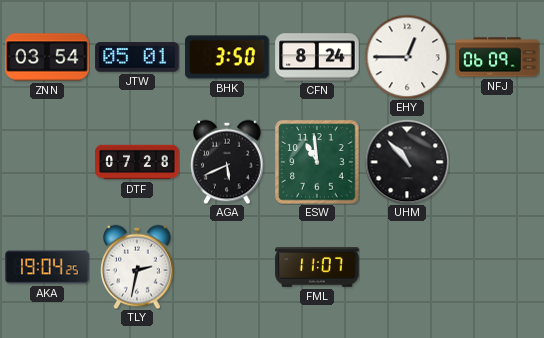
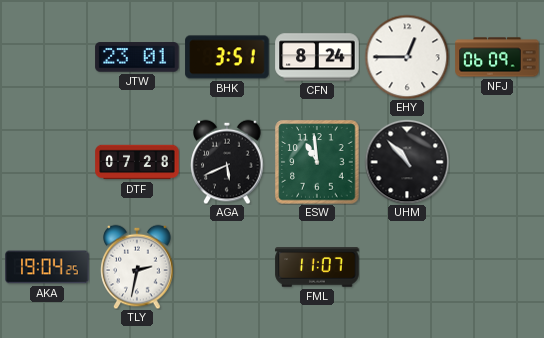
ZNN: 03:54 -> none
JTW: 05:01 -> 23:01
BHK: 3:50 -> 3:51
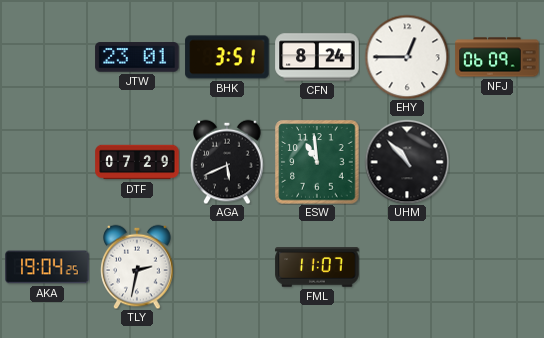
DTF: 07:28 -> 07:29
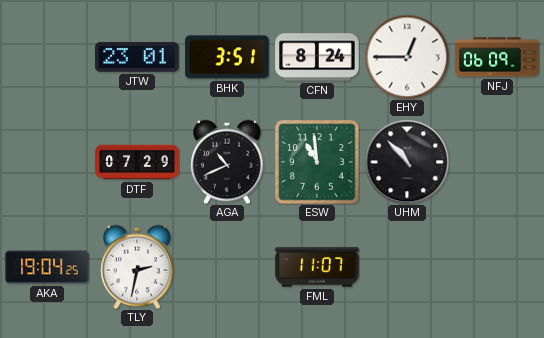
AGA: 5:41 -> 10:41
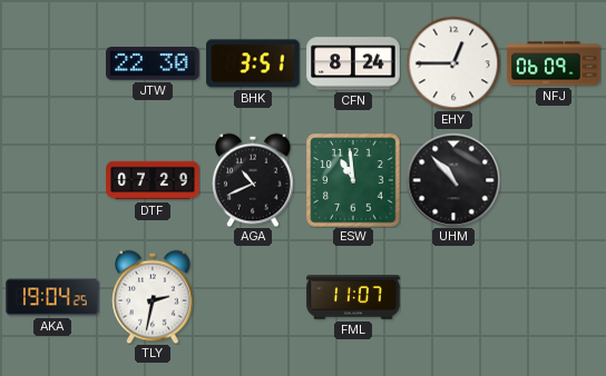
JTW: 23:01 -> 22:30
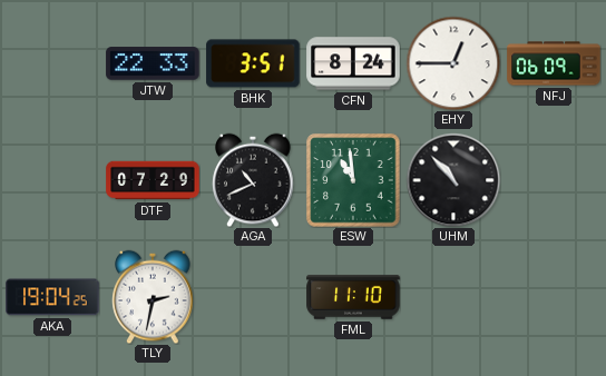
JTW: 22:30 -> 22:33
FML: 11:07 -> 11:10
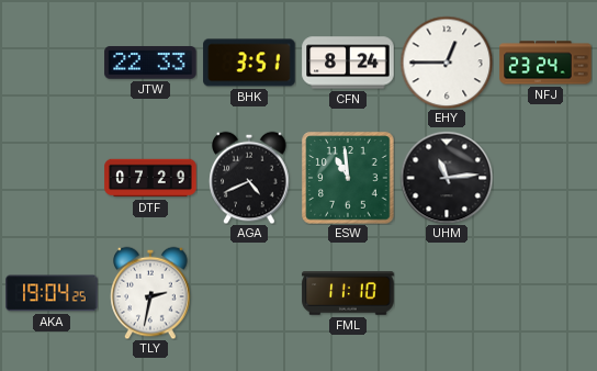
NFJ: 06:09 -> 23:24
AGA: 10:41 -> 4:41
UHM: 10:53 -> 11:14
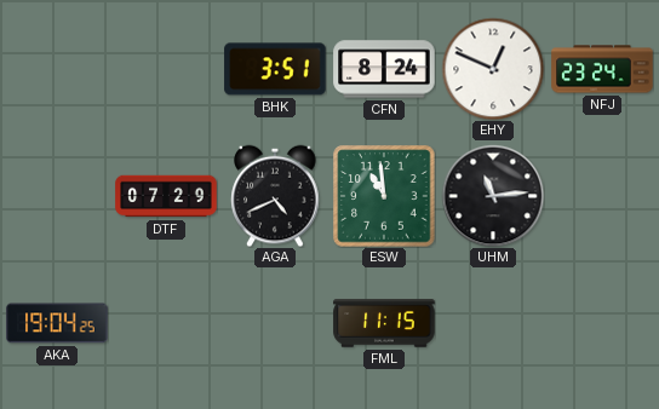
JTW: 22:33 -> none
EHY: 12:45 -> 12:49
TLY: 2:32 -> none
FML: 11:10 -> 11:15
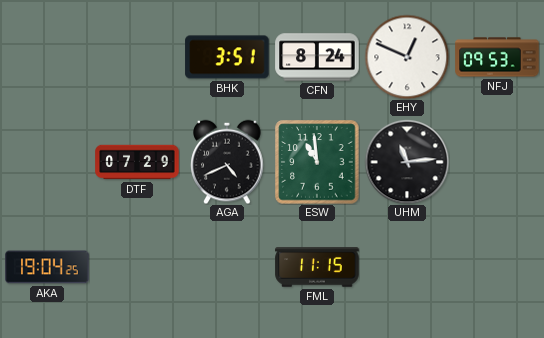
NFJ: 23:24 -> 09:53
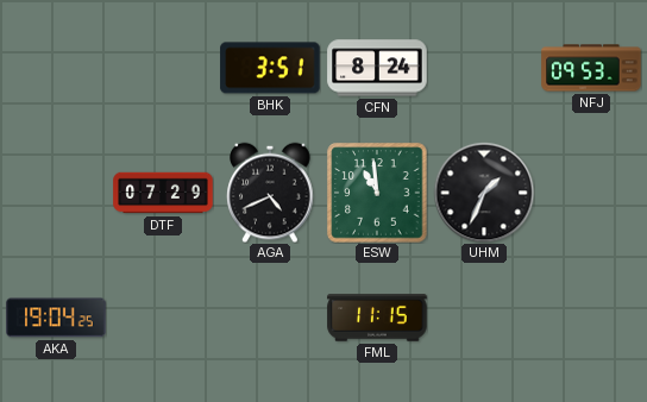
EHY: 12:49 -> none
UHM: 11:14 -> 1:34
